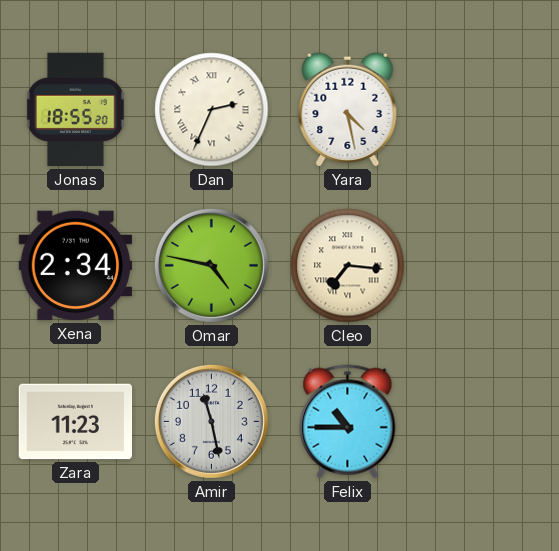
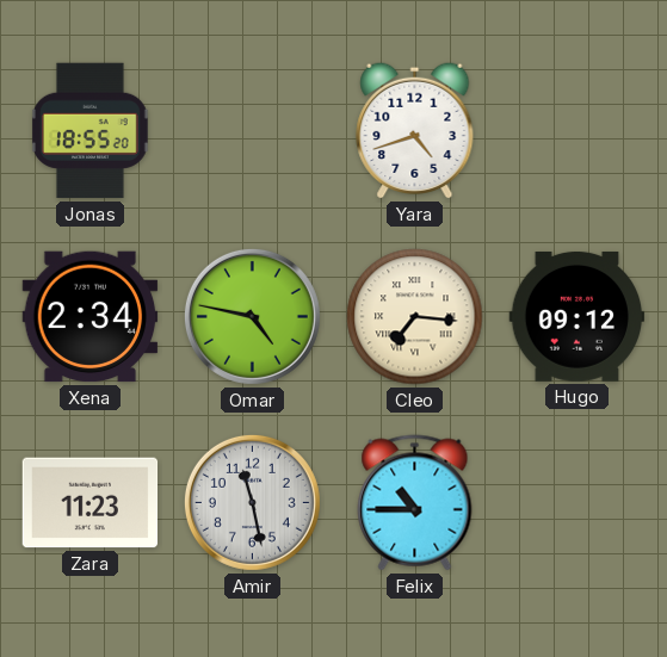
Dan: 2:34 -> none
Yara: 4:28 -> 4:42
Hugo: none -> 09:12
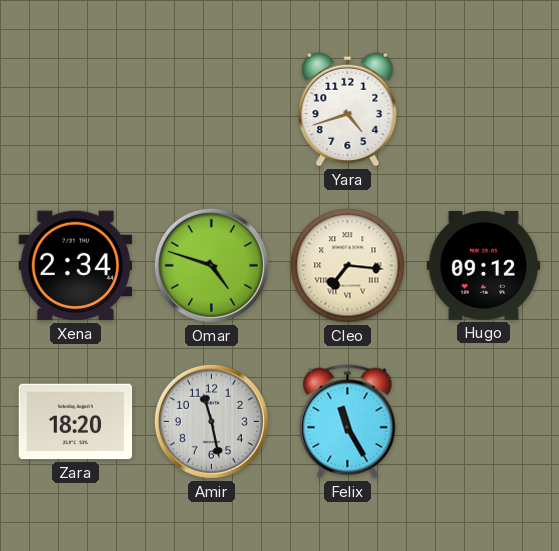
Jonas: 18:55 -> none
Omar: 4:47 -> 4:48
Zara: 11:23 -> 18:20
Felix: 10:45 -> 11:25
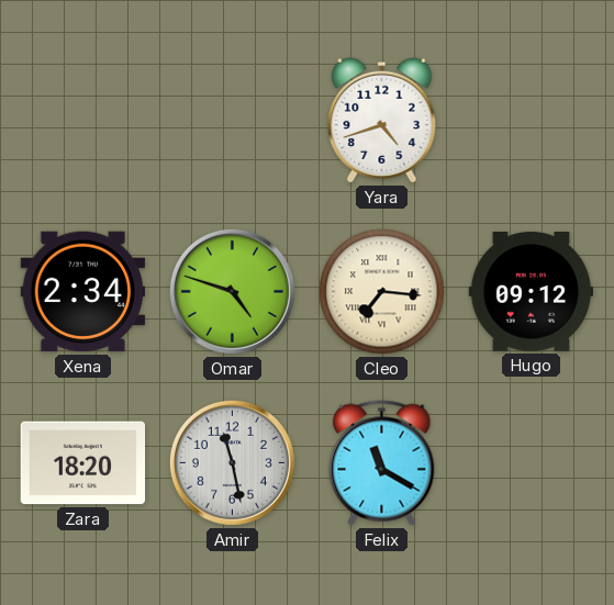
Felix: 11:25 -> 11:20
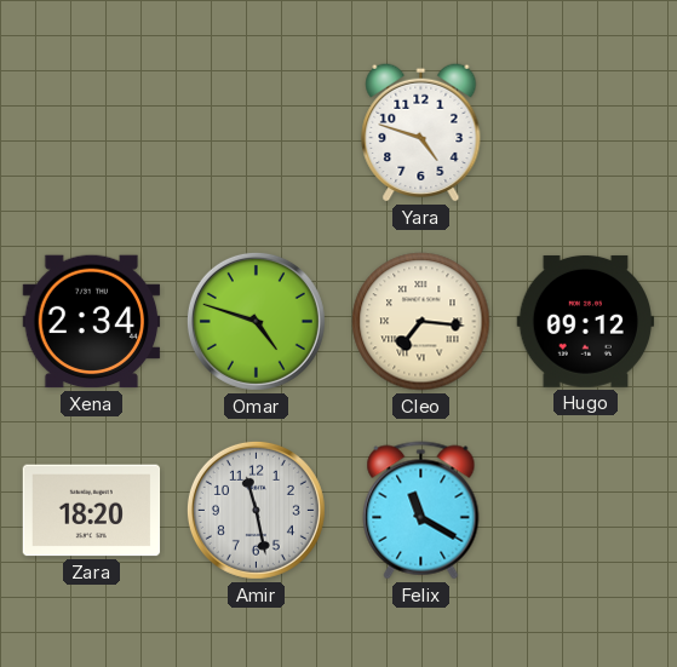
Yara: 4:42 -> 4:48
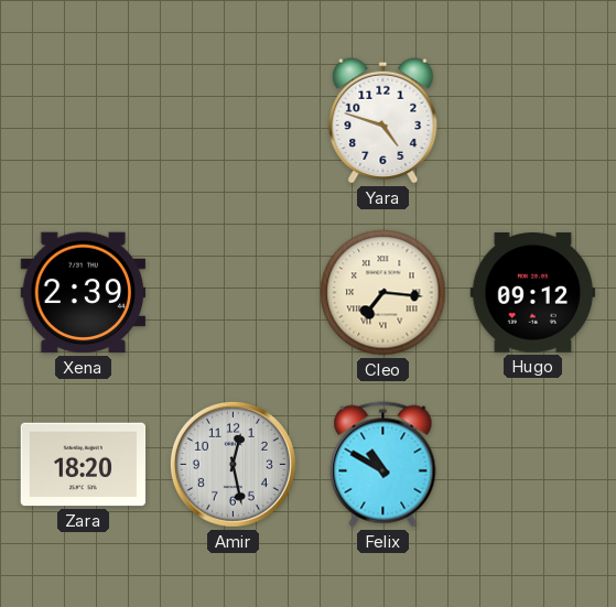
Xena: 2:34 -> 2:39
Omar: 4:48 -> none
Amir: 11:28 -> 12:28
Felix: 11:20 -> 10:50
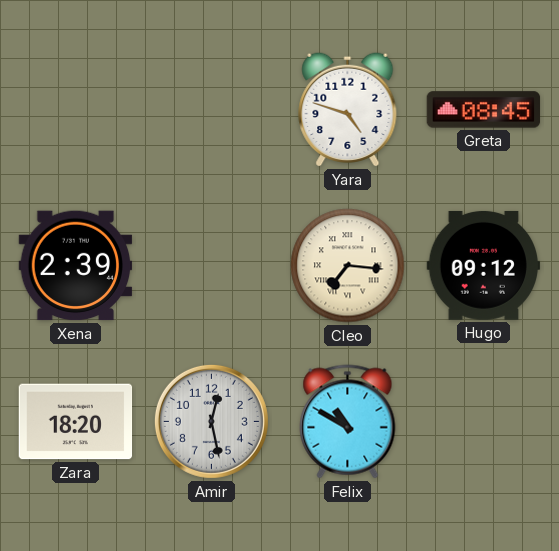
Greta: none -> 08:45
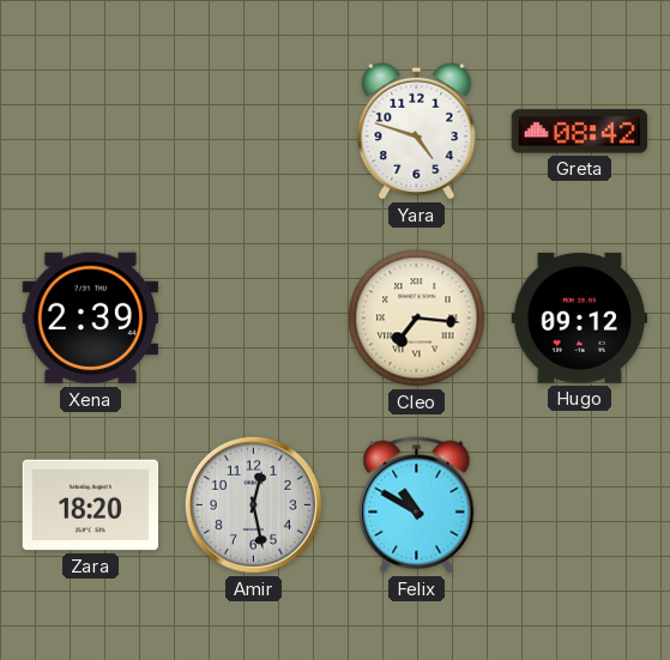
Greta: 08:45 -> 08:42
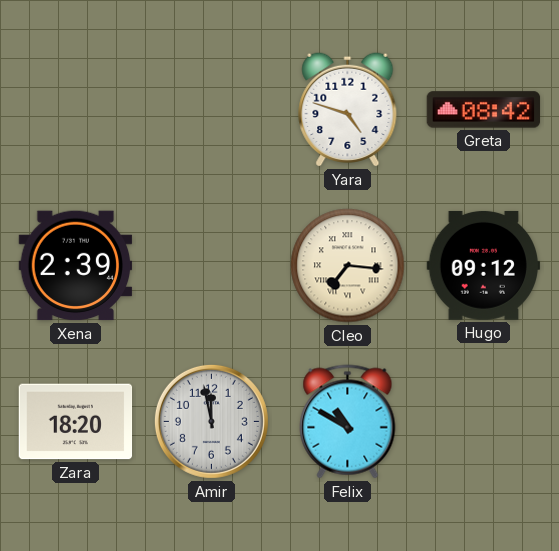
Amir: 12:28 -> 11:58
